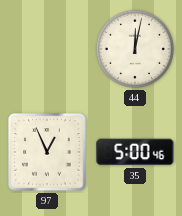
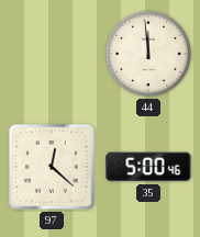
44: 12:02 -> 11:59
97: 12:56 -> 12:22
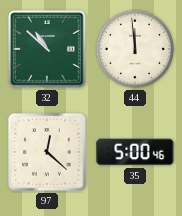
32: none -> 10:52
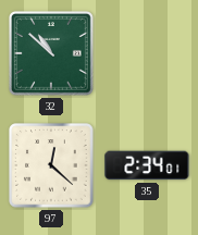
44: 11:59 -> none
35: 5:00 -> 2:34
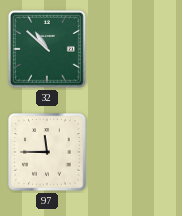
97: 12:22 -> 11:45
35: 2:34 -> none
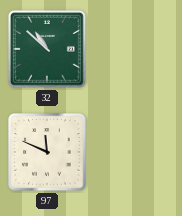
97: 11:45 -> 11:49
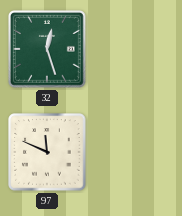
32: 10:52 -> 12:27
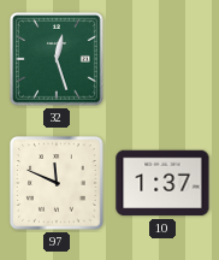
10: none -> 1:37
